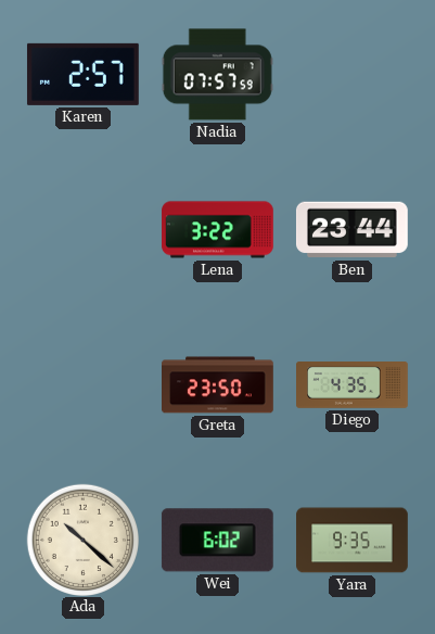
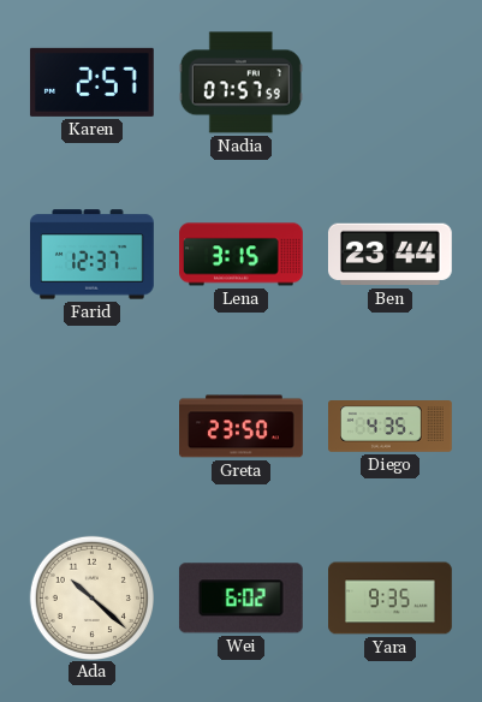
Farid: none -> 12:37
Lena: 3:22 -> 3:15
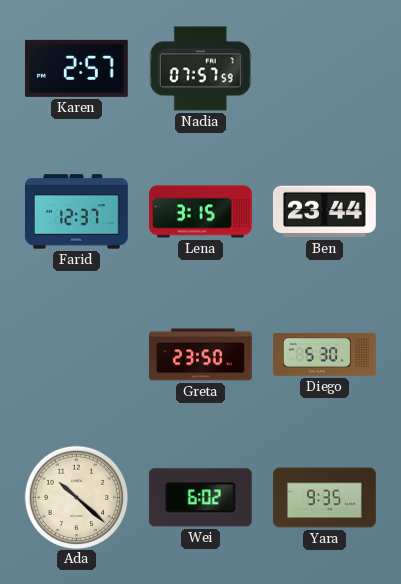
Diego: 4:35 -> 5:30
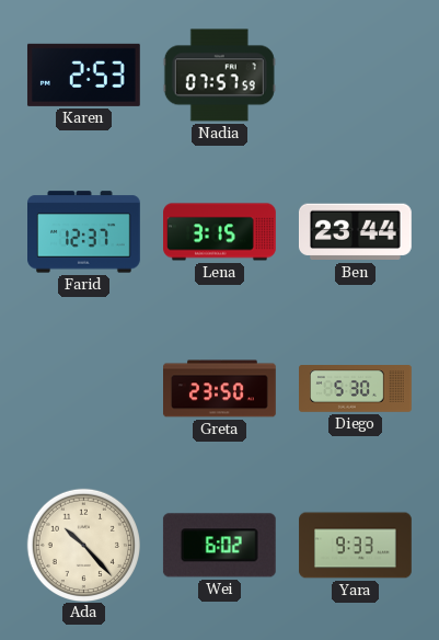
Karen: 2:57 -> 2:53
Ada: 10:22 -> 10:23
Yara: 9:35 -> 9:33
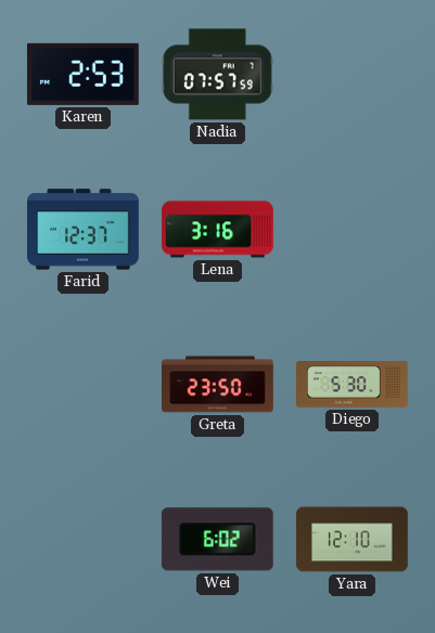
Lena: 3:15 -> 3:16
Ben: 23:44 -> none
Ada: 10:23 -> none
Yara: 9:33 -> 12:10
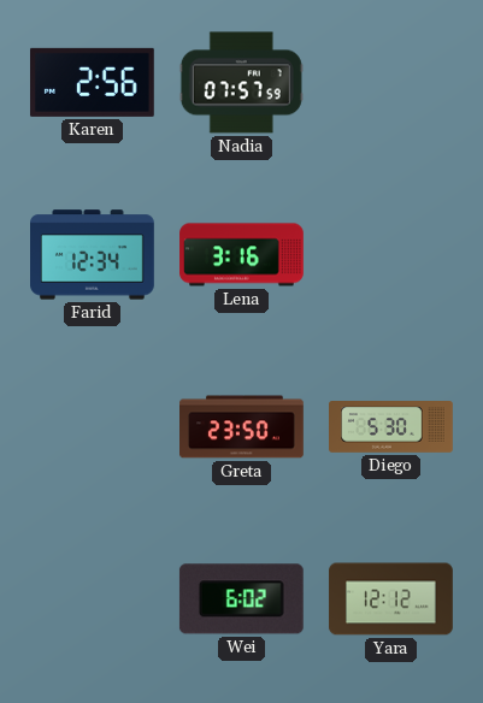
Karen: 2:53 -> 2:56
Farid: 12:37 -> 12:34
Yara: 12:10 -> 12:12
